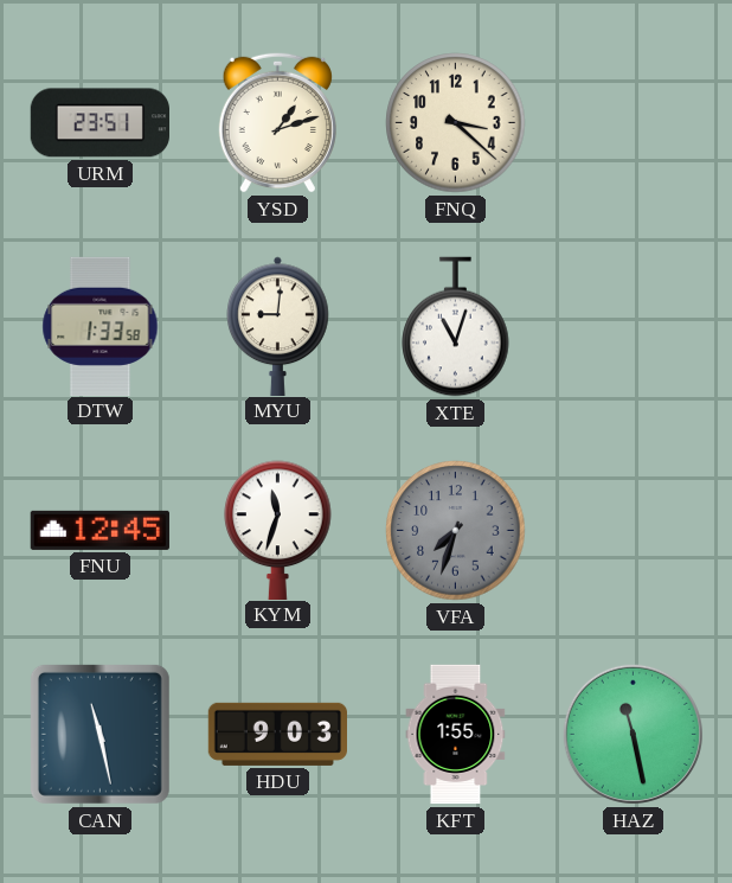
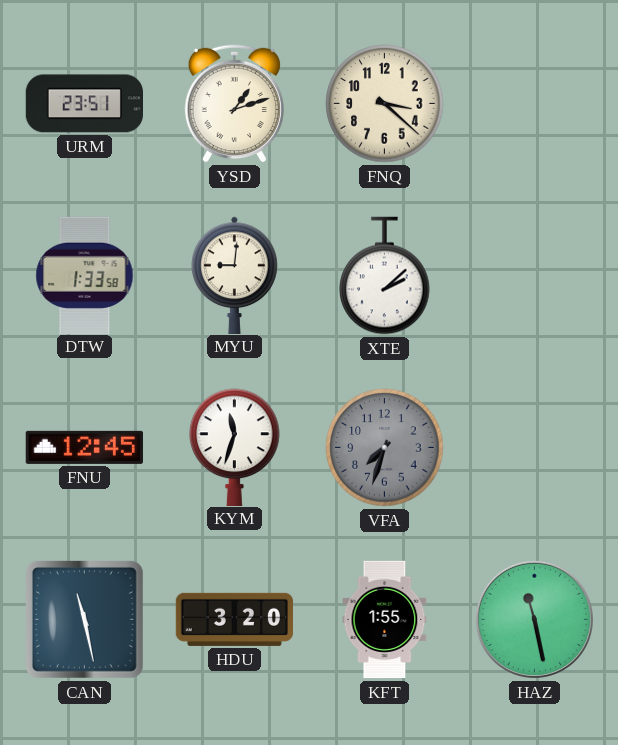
XTE: 11:03 -> 2:08
HDU: 9:03 -> 3:20
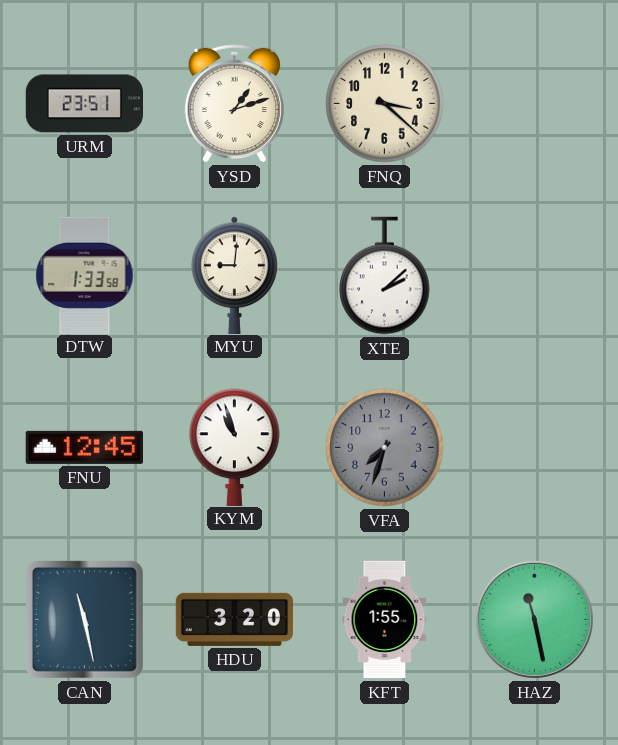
KYM: 11:33 -> 10:57
